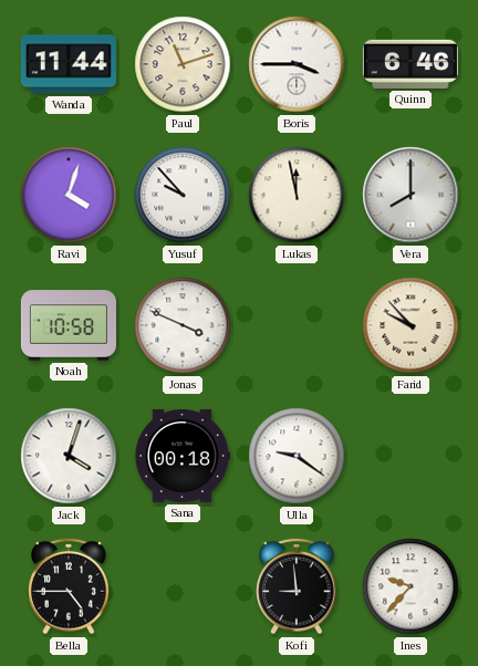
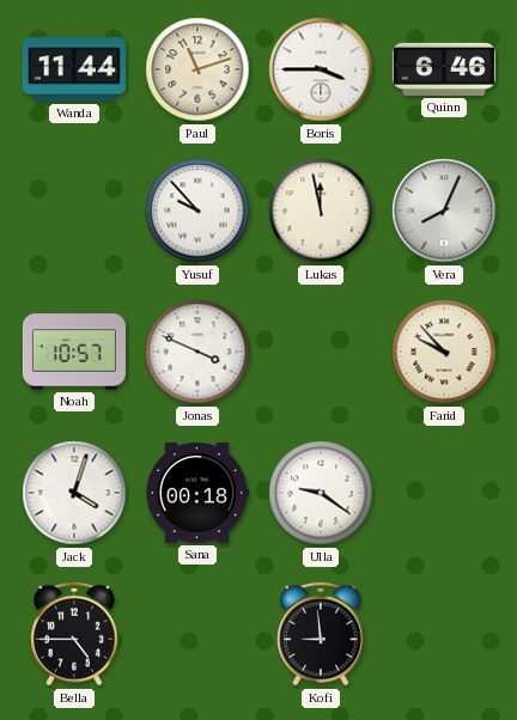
Ravi: 4:03 -> none
Vera: 8:00 -> 8:04
Noah: 10:58 -> 10:57
Ines: 9:37 -> none
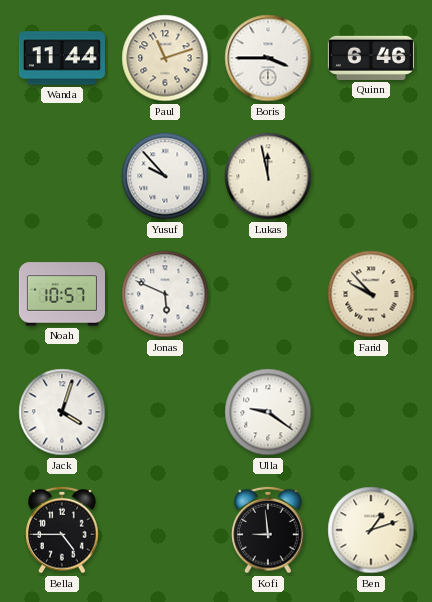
Vera: 8:04 -> none
Jonas: 3:49 -> 5:49
Sana: 00:18 -> none
Ben: none -> 1:12
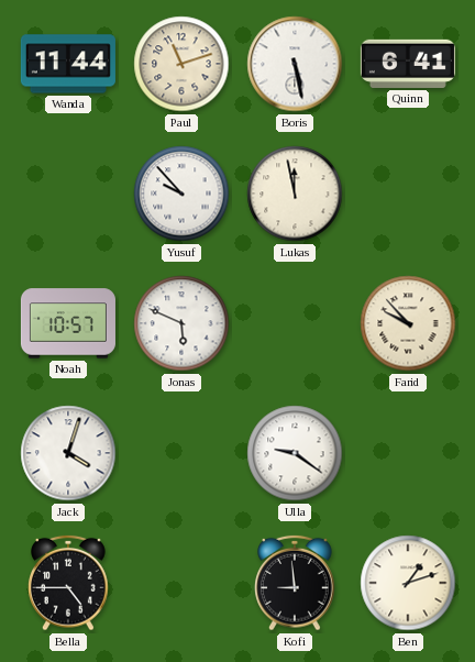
Boris: 3:45 -> 5:28
Quinn: 6:46 -> 6:41
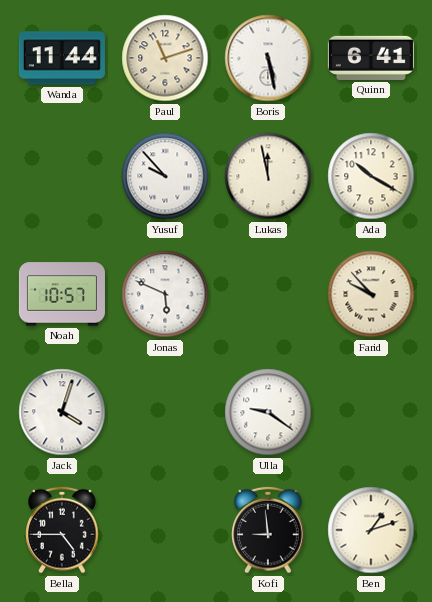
Ada: none -> 10:20
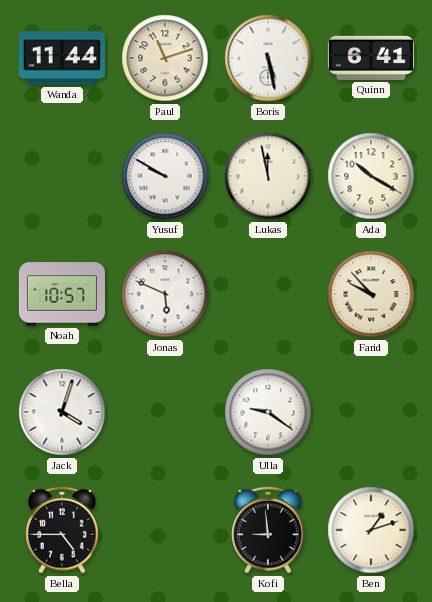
Yusuf: 9:53 -> 9:50
